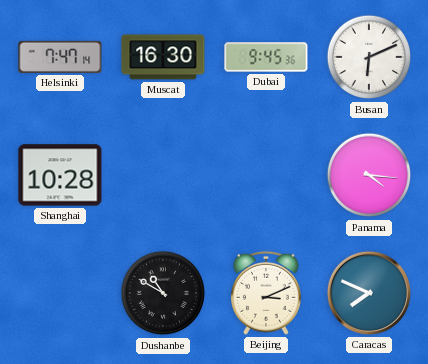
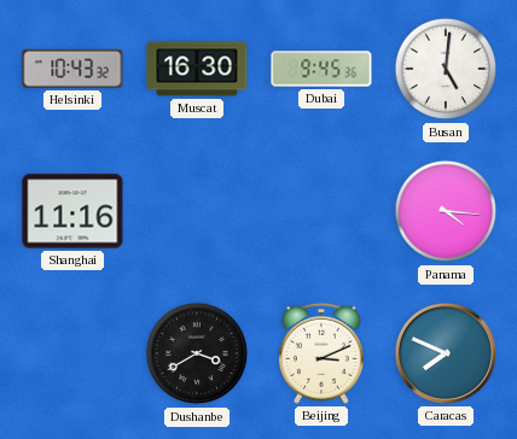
Helsinki: 7:47 -> 10:43
Busan: 6:11 -> 5:01
Shanghai: 10:28 -> 11:16
Dushanbe: 10:50 -> 3:40
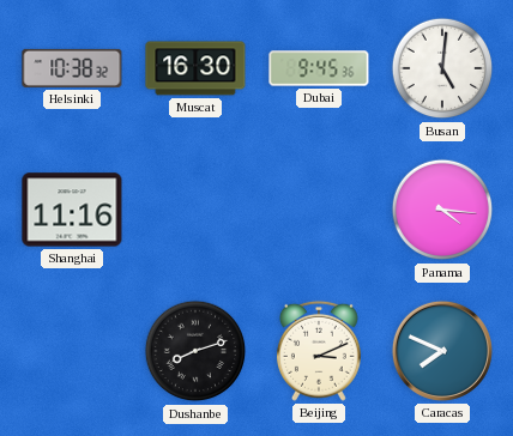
Helsinki: 10:43 -> 10:38
Dushanbe: 3:40 -> 8:12
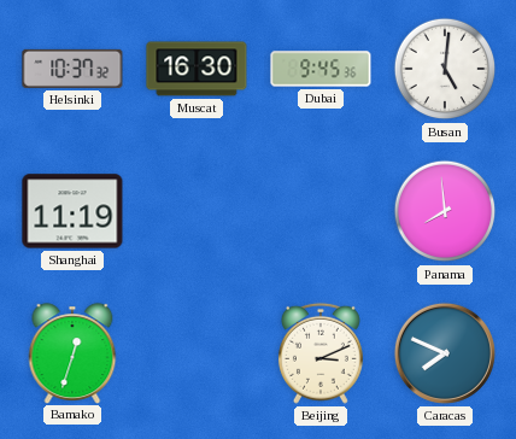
Helsinki: 10:38 -> 10:37
Shanghai: 11:16 -> 11:19
Panama: 4:16 -> 7:59
Bamako: none -> 12:33
Dushanbe: 8:12 -> none
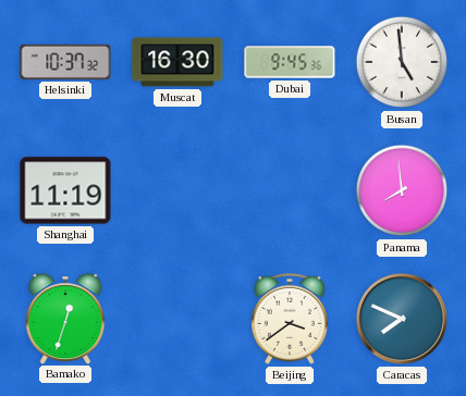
Busan: 5:01 -> 4:59
Beijing: 3:11 -> 3:39
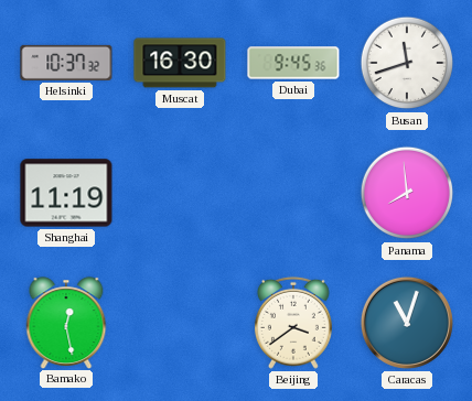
Busan: 4:59 -> 11:42
Bamako: 12:33 -> 12:28
Caracas: 7:49 -> 11:03
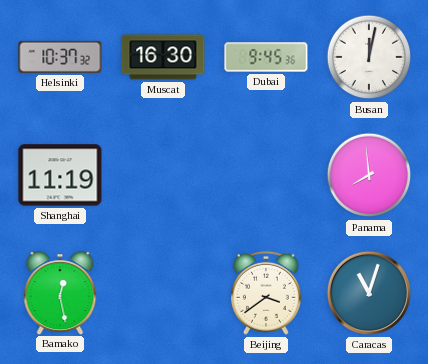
Busan: 11:42 -> 12:02
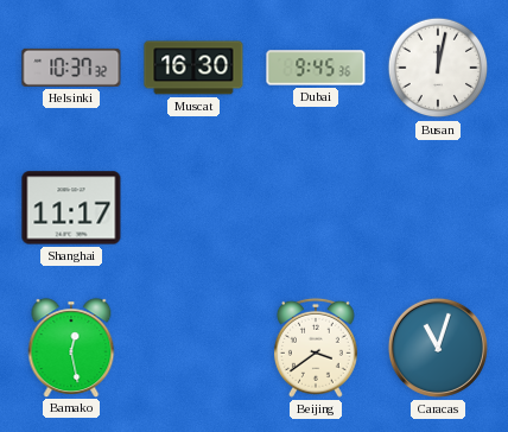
Shanghai: 11:19 -> 11:17
Panama: 7:59 -> none
